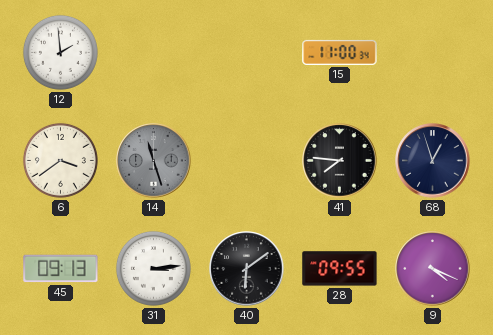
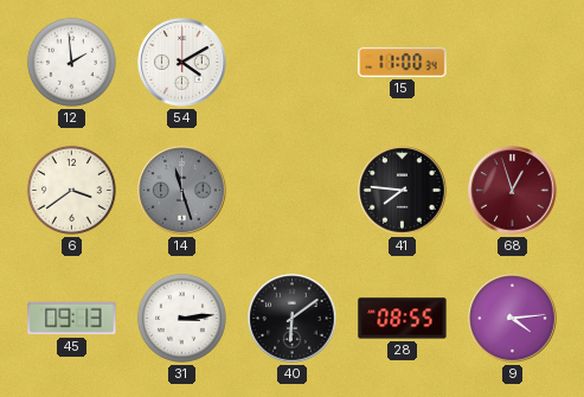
54: none -> 4:10
68 dial: navy -> burgundy
28: 09:55 -> 08:55
9: 4:19 -> 4:14
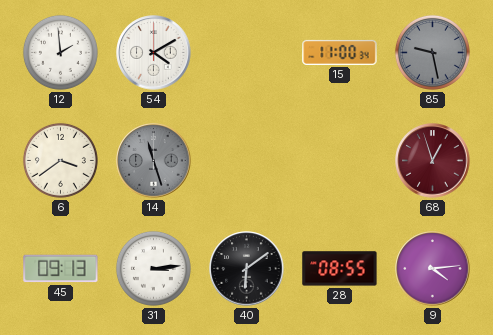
85: none -> 9:28
41: 7:46 -> none
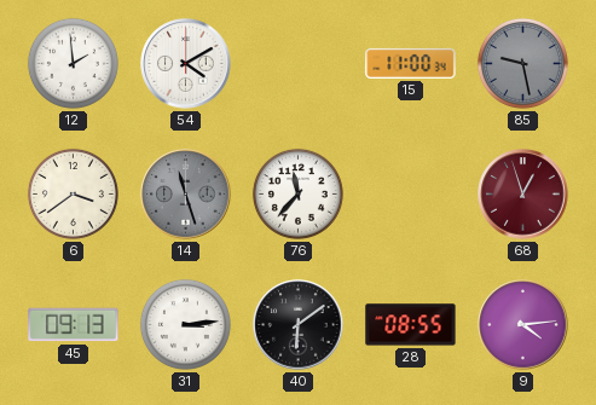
76: none -> 11:37
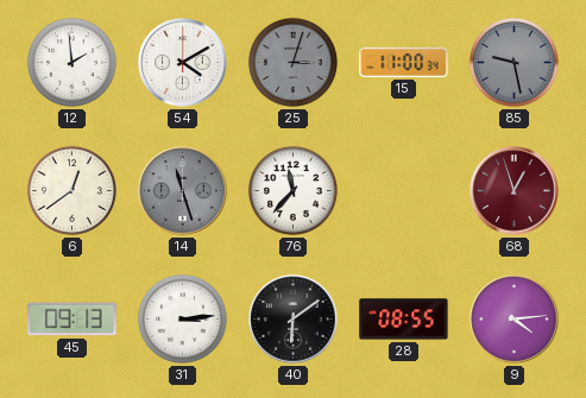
25: none -> 3:03
6: 3:39 -> 12:39
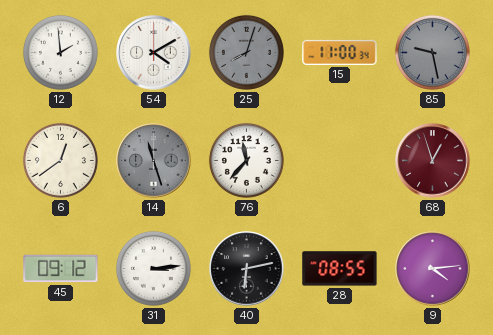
25: 3:03 -> 8:03
45: 09:13 -> 09:12
40: 6:09 -> 6:13
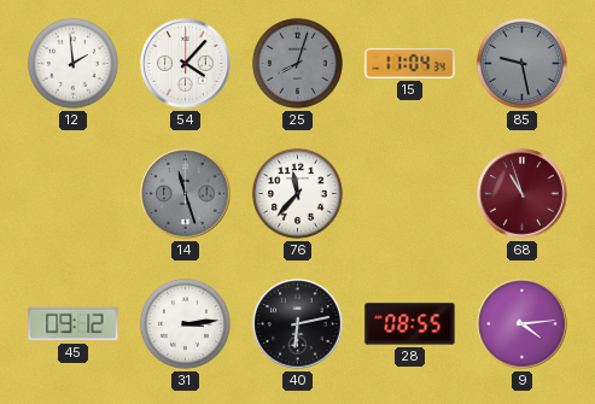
54: 4:10 -> 4:07
15: 11:00 -> 11:04
6: 12:39 -> none
68: 12:57 -> 10:57
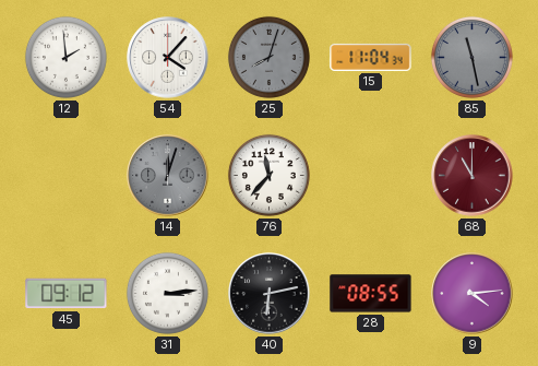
85: 9:28 -> 11:28
14: 11:27 -> 12:03
68: 10:57 -> 11:00
